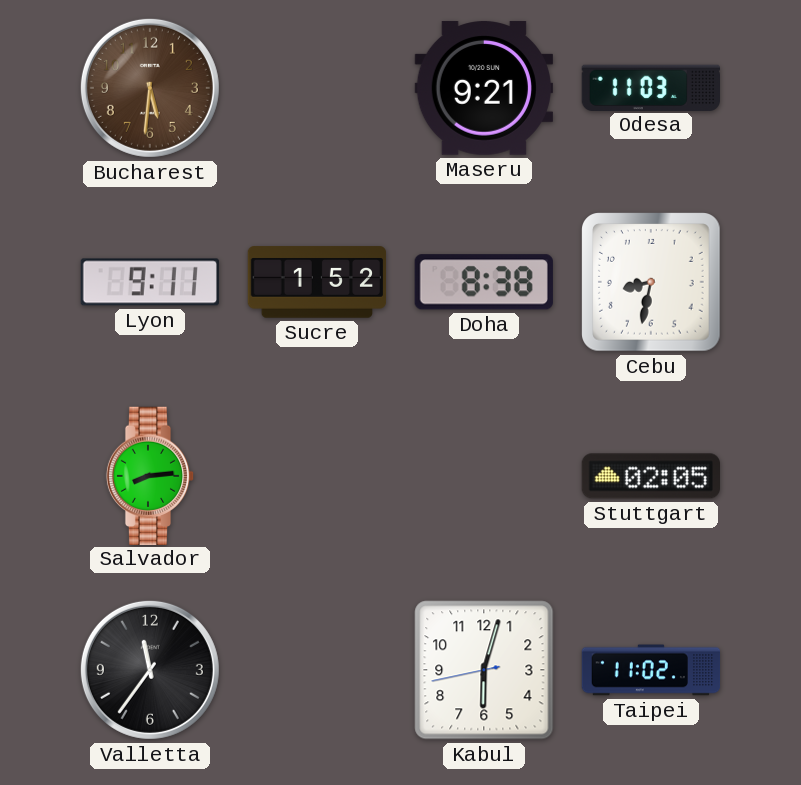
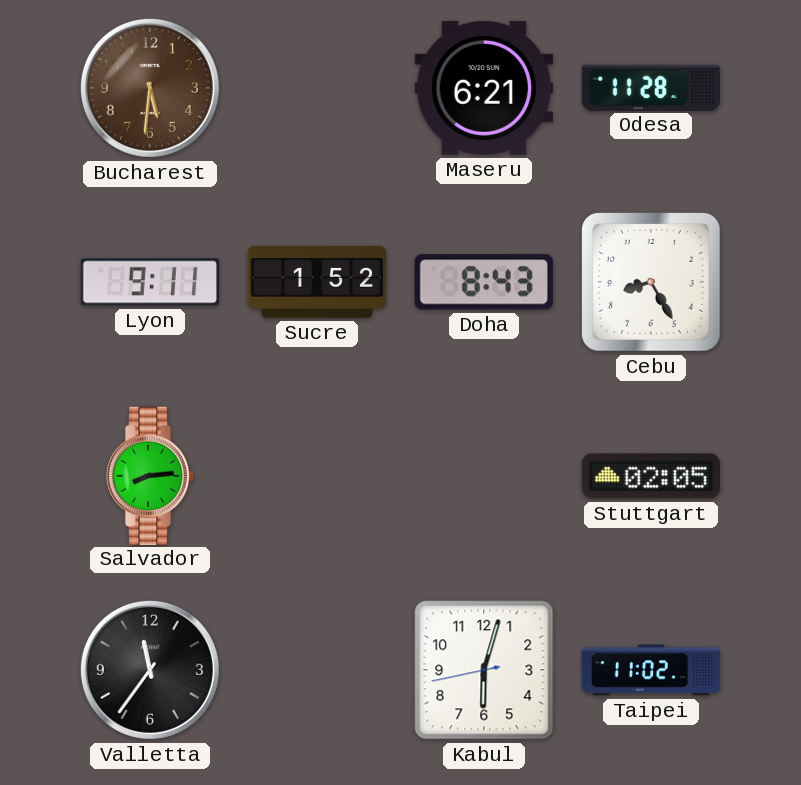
Maseru: 9:21 -> 6:21
Odesa: 11:03 -> 11:28
Doha: 8:38 -> 8:43
Cebu: 8:32 -> 8:25
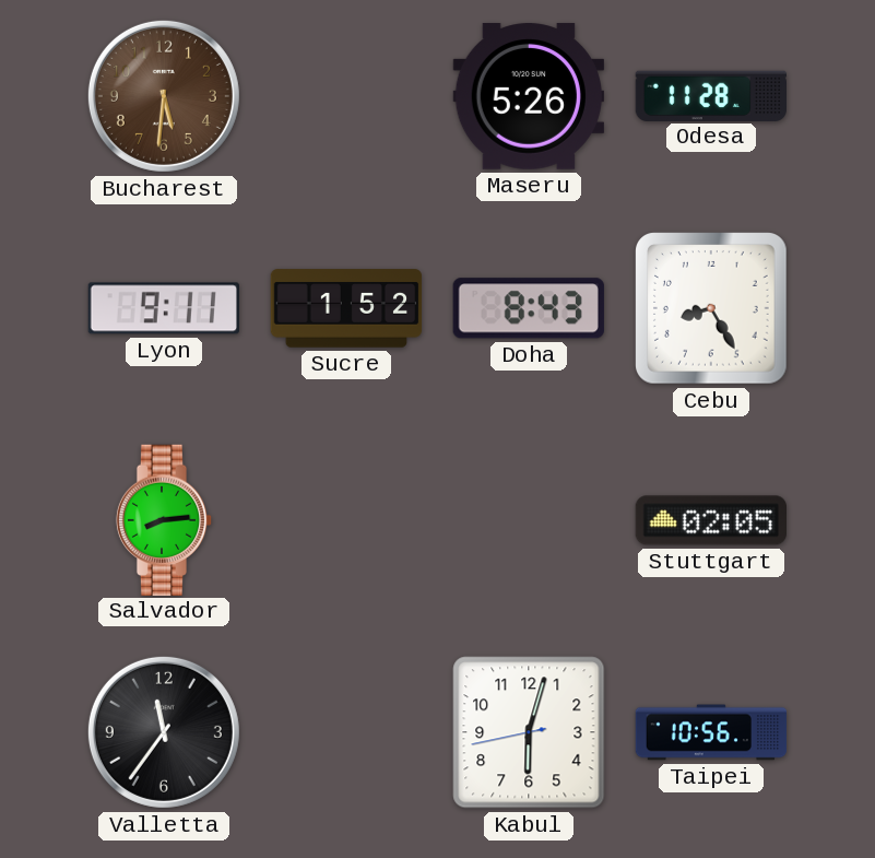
Maseru: 6:21 -> 5:26
Taipei: 11:02 -> 10:56
